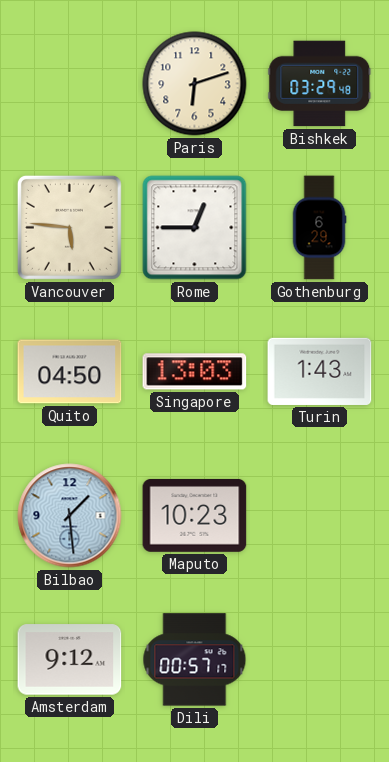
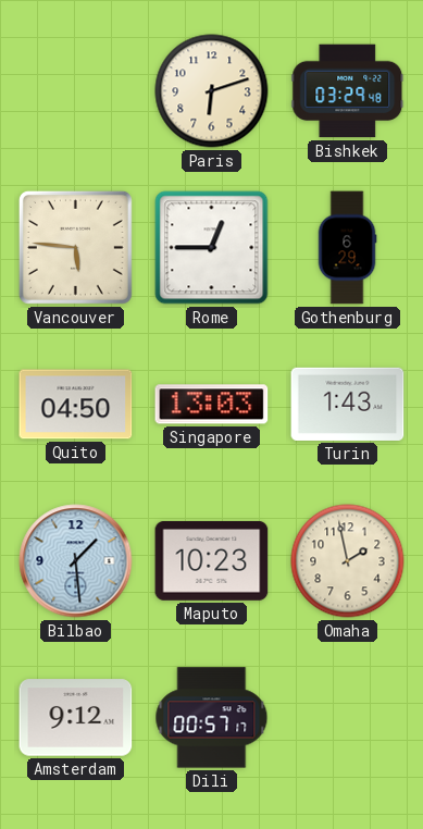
Omaha: none -> 1:58
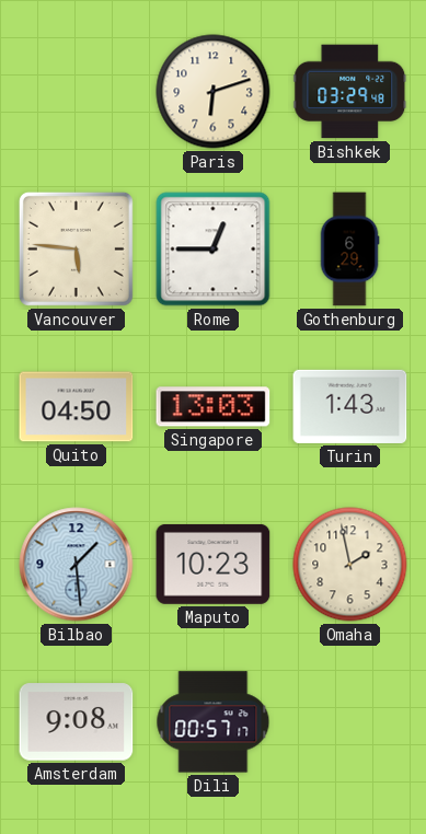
Amsterdam: 9:12 -> 9:08
